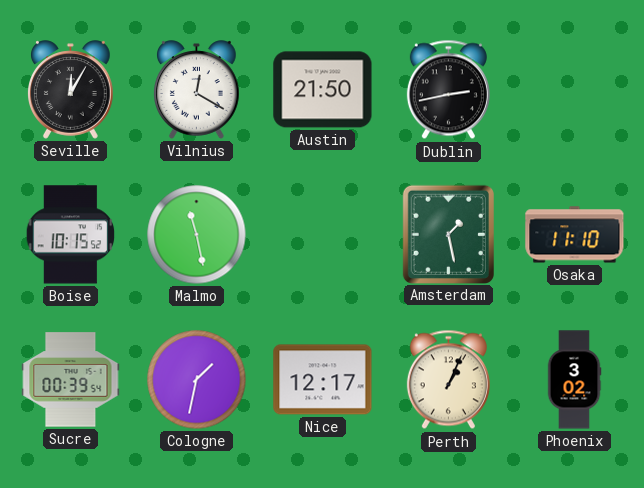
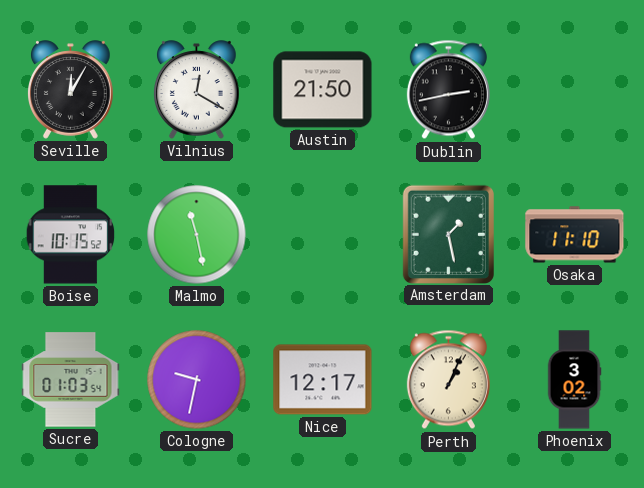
Sucre: 00:39 -> 01:03
Cologne: 1:32 -> 9:32
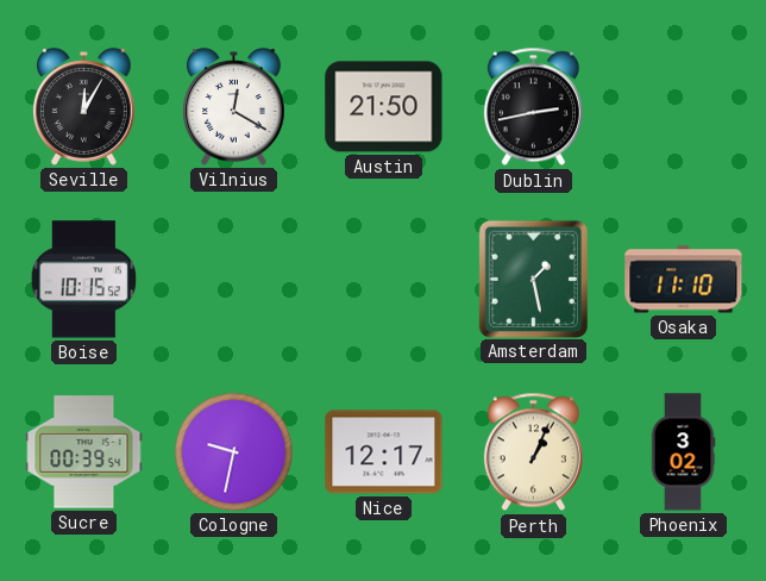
Malmo: 11:28 -> none
Sucre: 01:03 -> 00:39
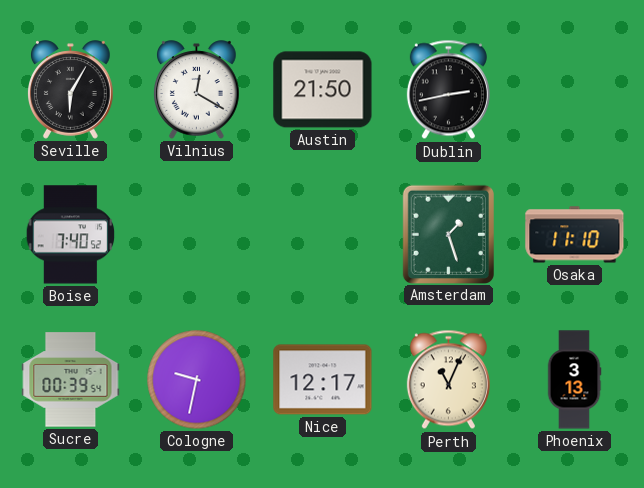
Seville: 12:05 -> 6:05
Boise: 10:15 -> 7:40
Amsterdam: 1:28 -> 1:27
Perth: 1:04 -> 11:04
Phoenix: 3:02 -> 3:13
